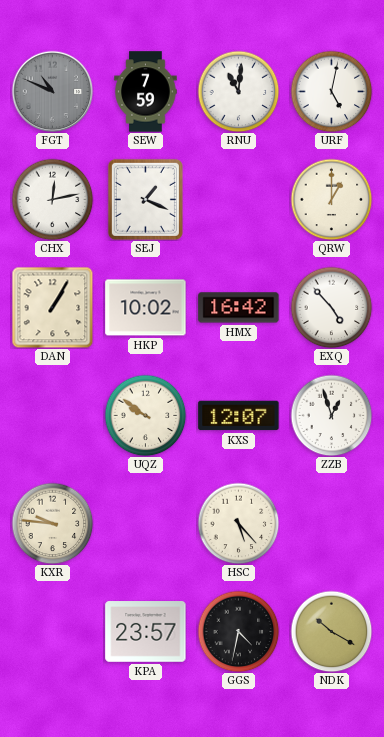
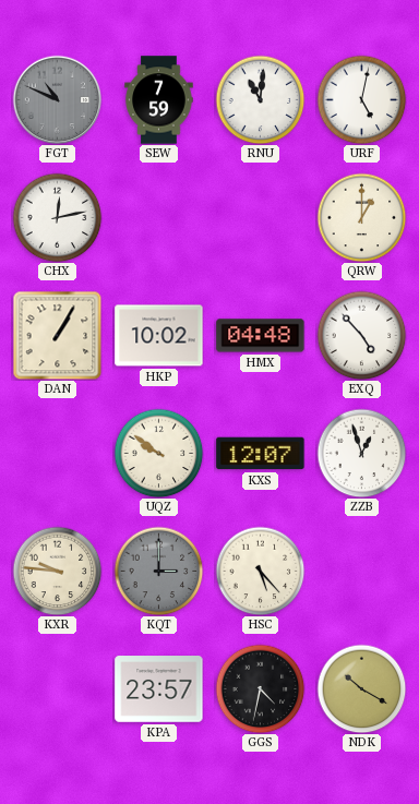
SEJ: 1:19 -> none
HMX: 16:42 -> 04:48
KQT: none -> 3:00
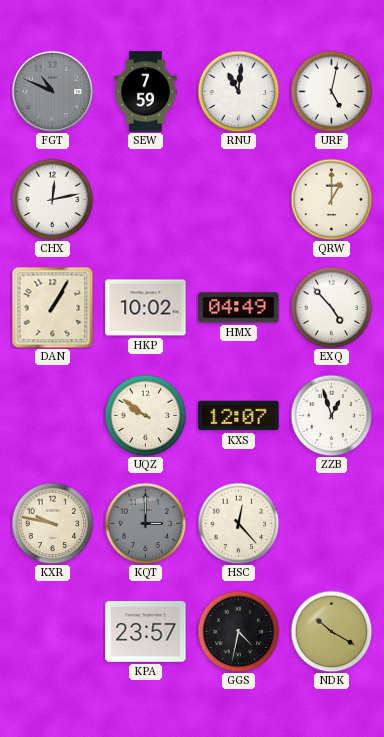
HMX: 04:48 -> 04:49
KXR: 9:46 -> 9:47
HSC: 5:23 -> 12:23
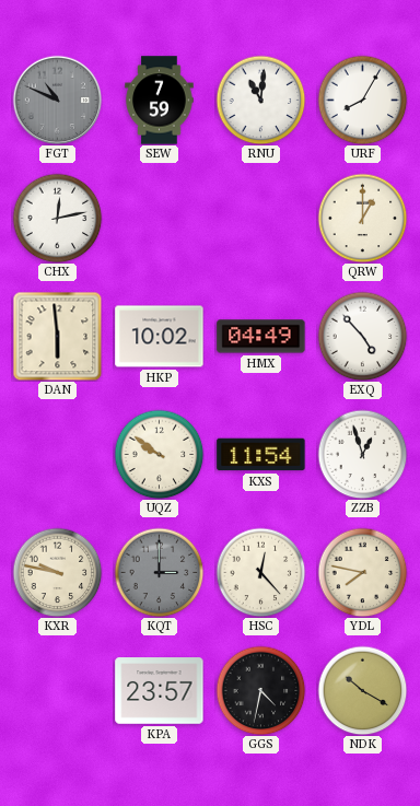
URF: 5:02 -> 8:05
DAN: 1:05 -> 5:59
KXS: 12:07 -> 11:54
YDL: none -> 7:47
